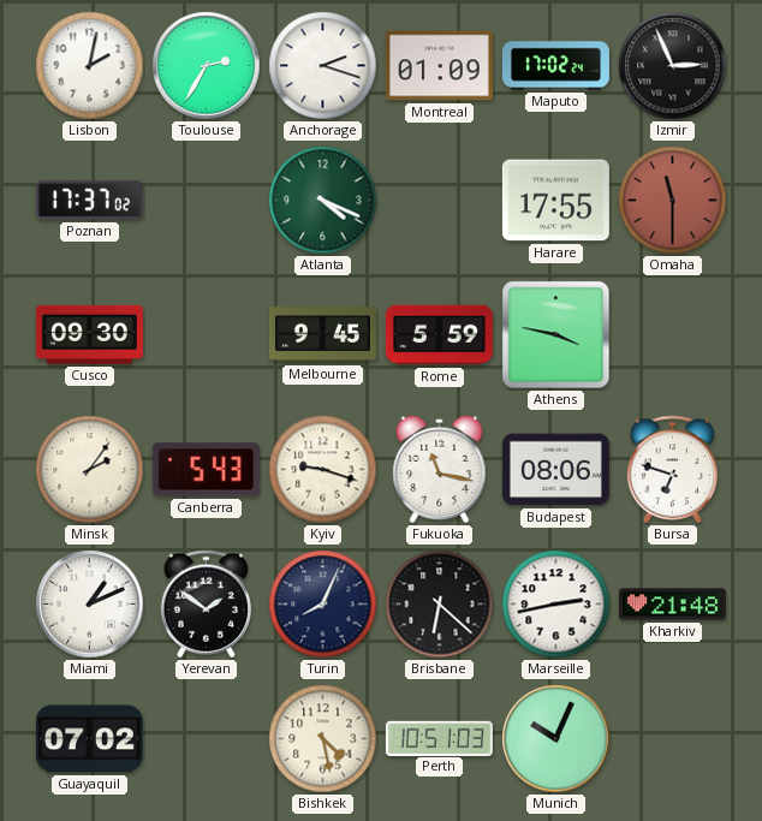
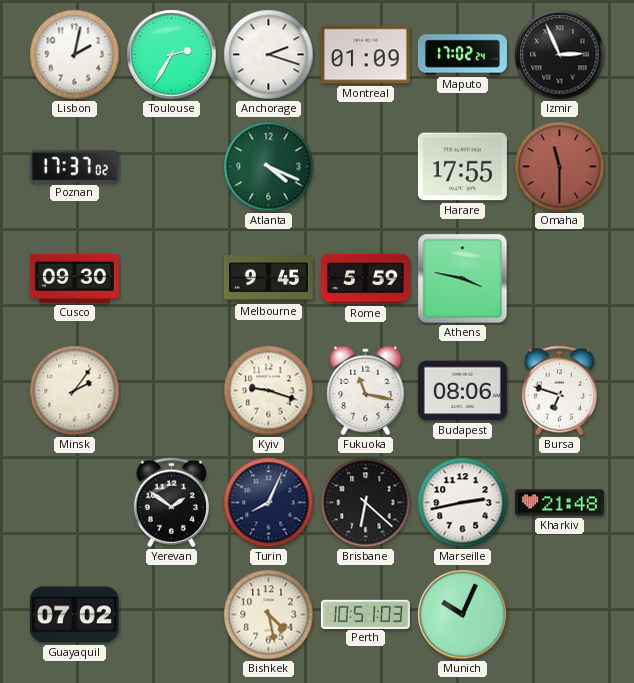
Canberra: 5:43 -> none
Miami: 1:11 -> none
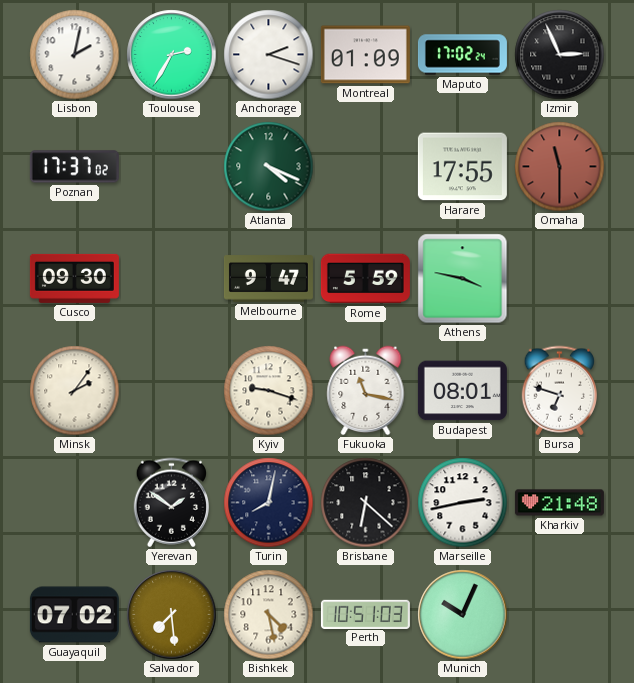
Melbourne: 9:45 -> 9:47
Budapest: 08:06 -> 08:01
Turin: 8:04 -> 8:02
Salvador: none -> 7:29
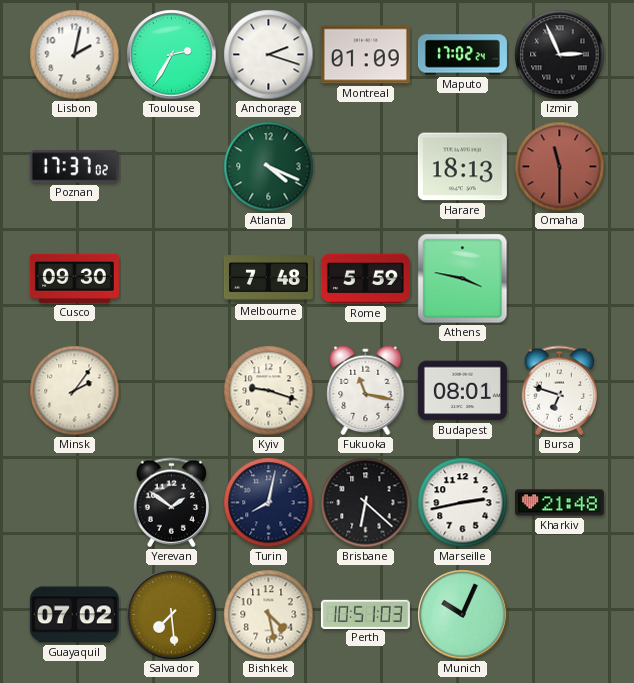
Harare: 17:55 -> 18:13
Melbourne: 9:47 -> 7:48
